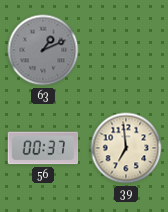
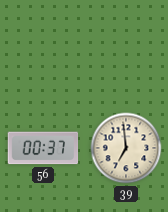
63: 1:11 -> none
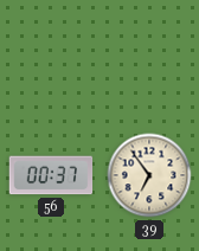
39: 6:59 -> 6:54
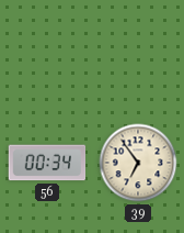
56: 00:37 -> 00:34
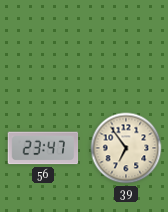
56: 00:34 -> 23:47
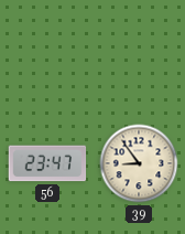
39: 6:54 -> 8:54
